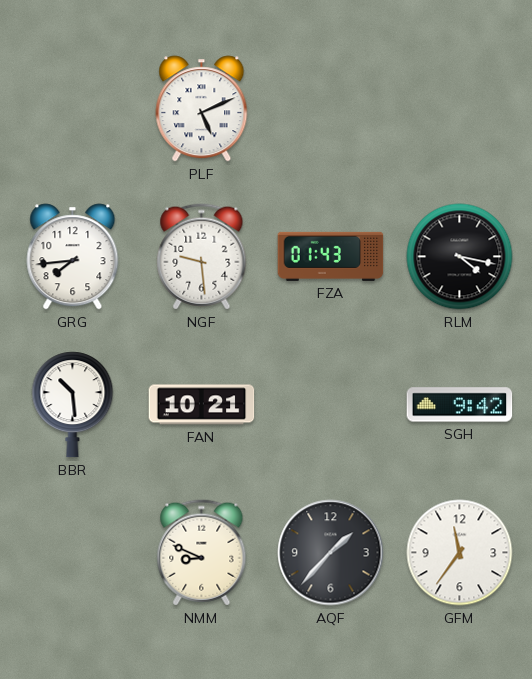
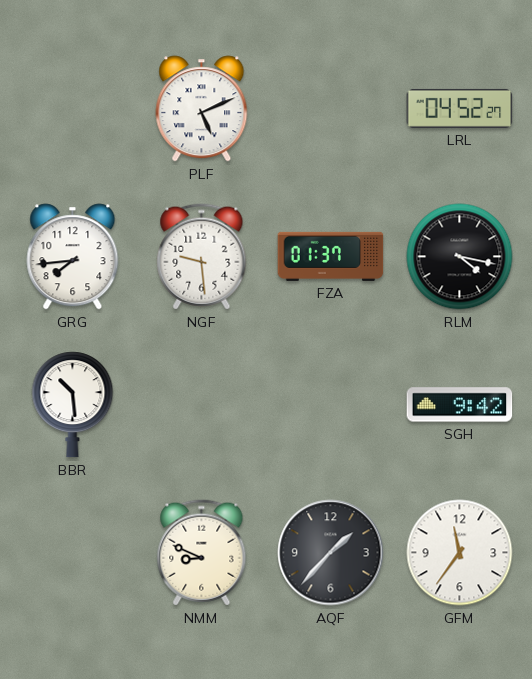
LRL: none -> 04:52
FZA: 01:43 -> 01:37
FAN: 10:21 -> none
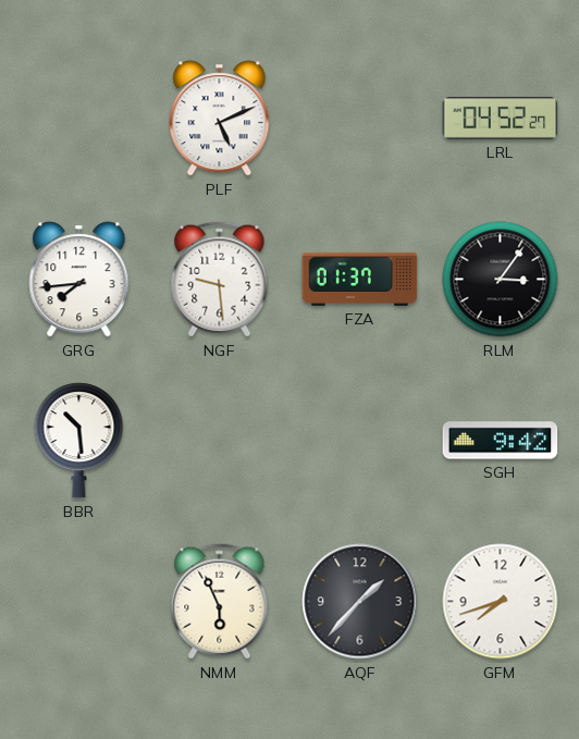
RLM: 4:17 -> 3:06
NMM: 8:49 -> 5:56
GFM: 11:36 -> 7:42
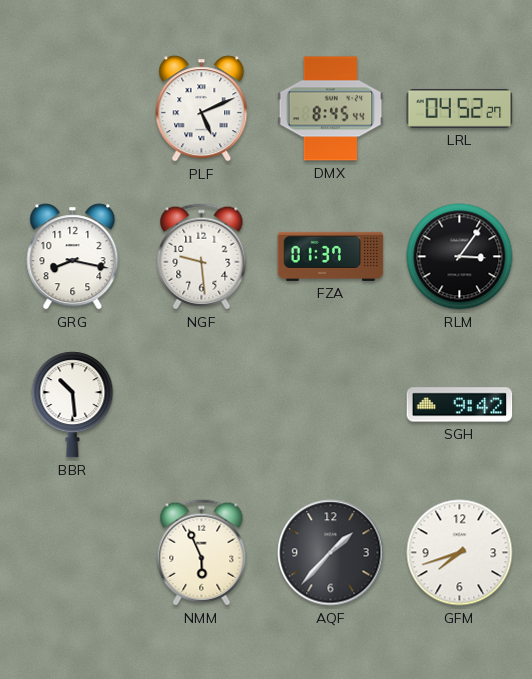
DMX: none -> 8:45
GRG: 7:44 -> 8:17
